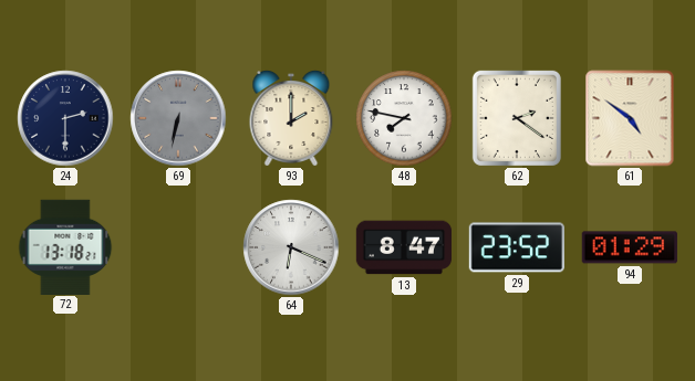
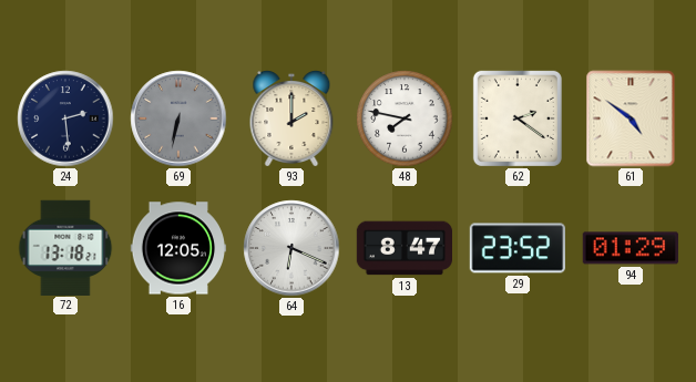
24: 2:30 -> 2:29
16: none -> 12:05
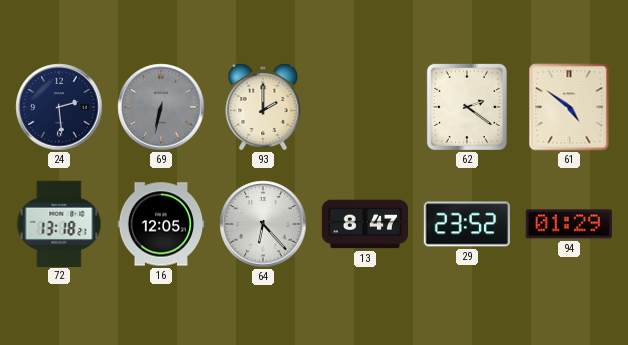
48: 7:47 -> none
64: 6:19 -> 6:23
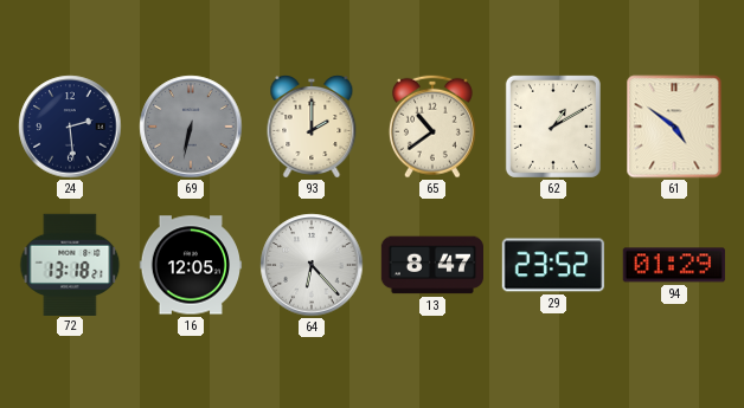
65: none -> 10:39
62: 2:21 -> 1:10
